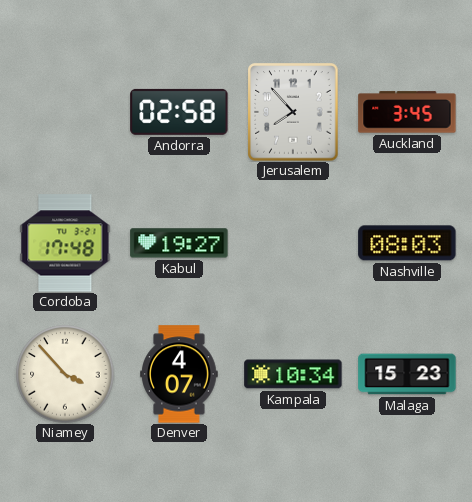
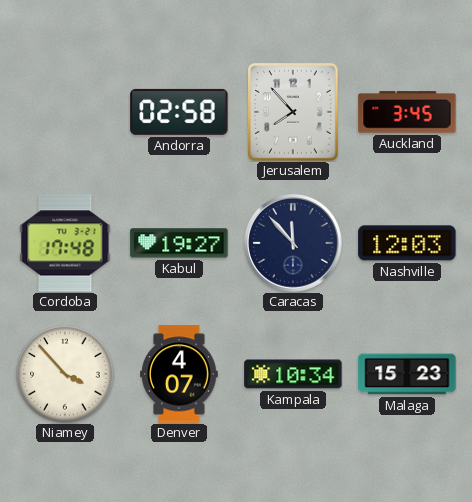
Caracas: none -> 11:53
Nashville: 08:03 -> 12:03
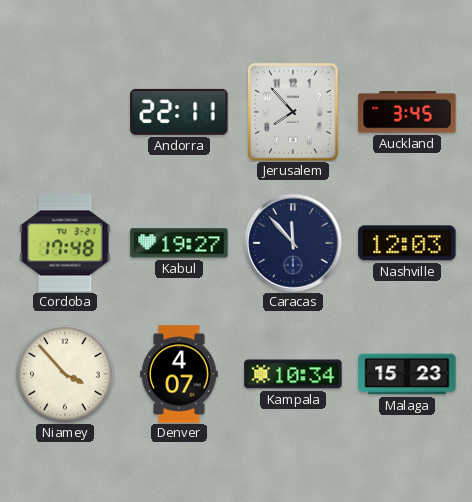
Andorra: 02:58 -> 22:11
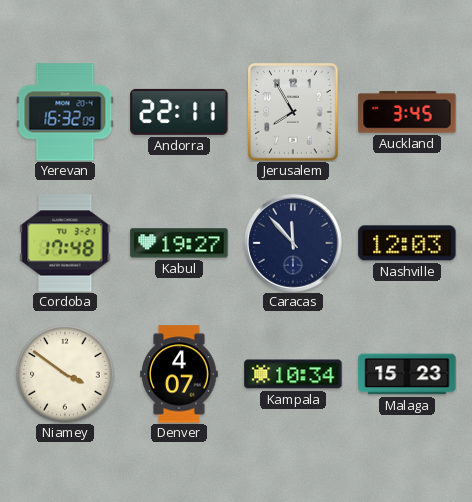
Yerevan: none -> 16:32
Jerusalem: 7:53 -> 7:55
Niamey: 3:53 -> 3:51
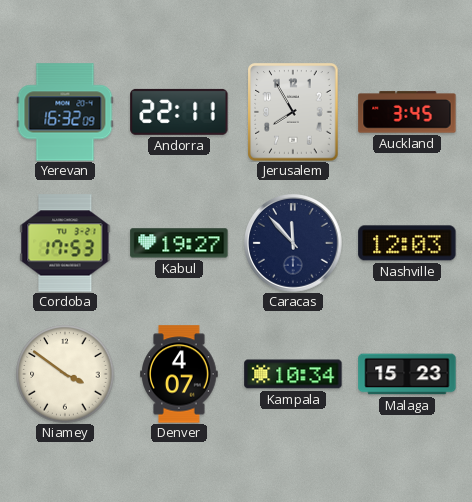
Cordoba: 17:48 -> 17:53
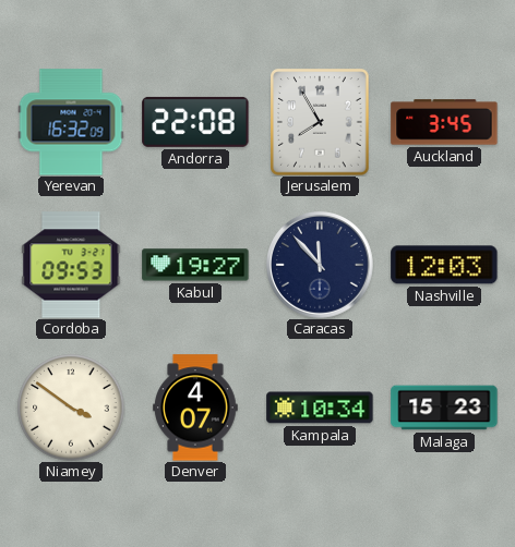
Andorra: 22:11 -> 22:08
Cordoba: 17:53 -> 09:53
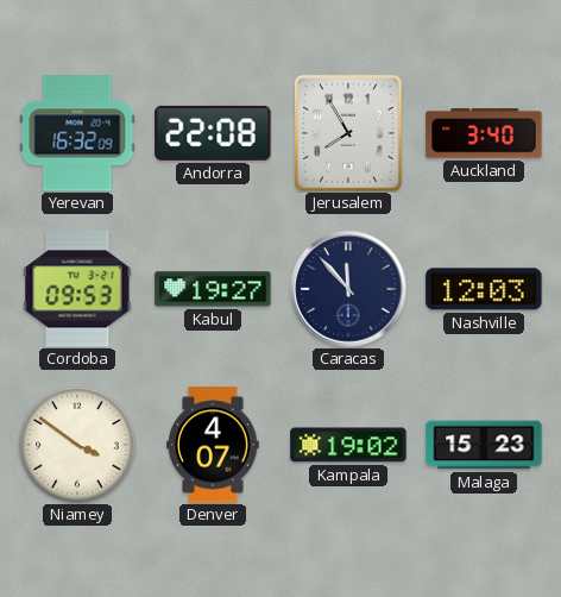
Auckland: 3:45 -> 3:40
Kampala: 10:34 -> 19:02
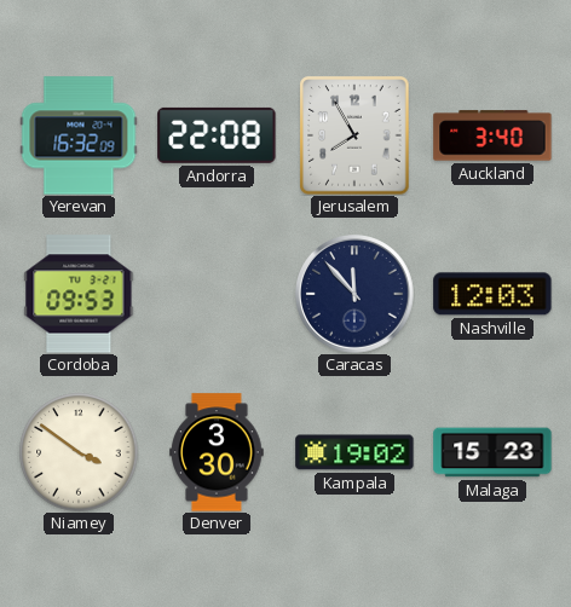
Kabul: 19:27 -> none
Denver: 4:07 -> 3:30
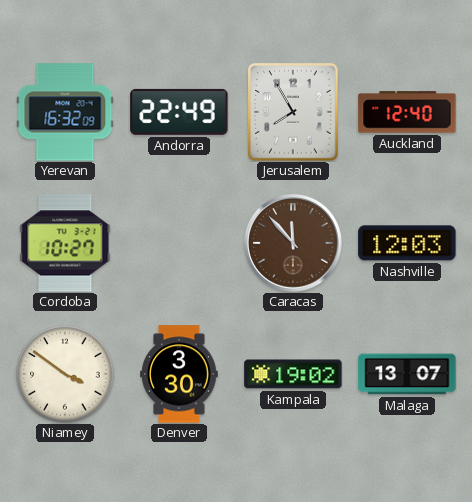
Andorra: 22:08 -> 22:49
Auckland: 3:40 -> 12:40
Cordoba: 09:53 -> 10:27
Caracas dial: navy -> brown
Malaga: 15:23 -> 13:07
